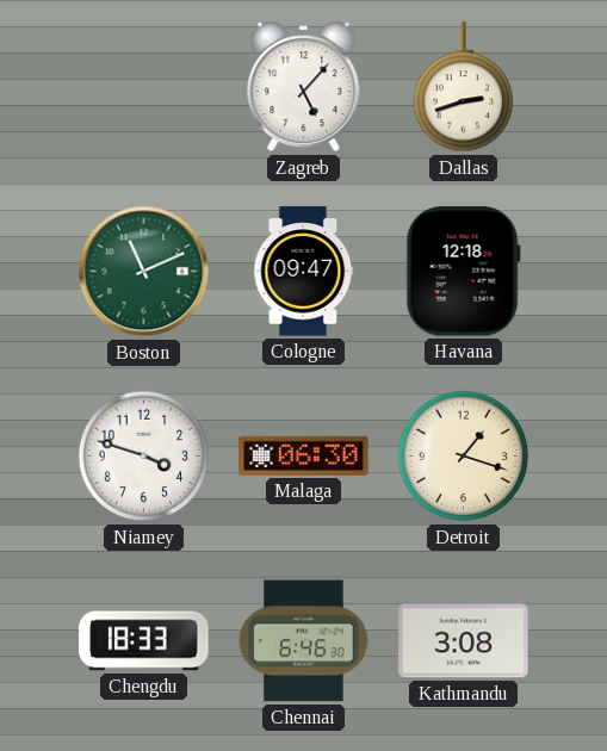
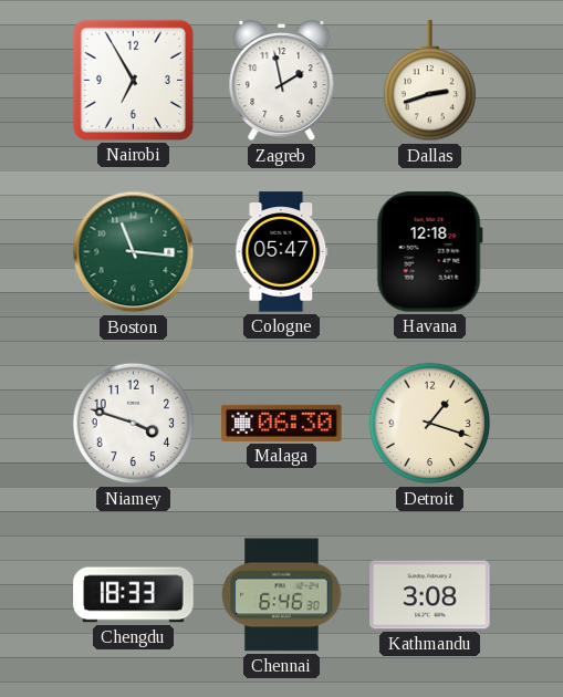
Nairobi: none -> 6:55
Zagreb: 5:07 -> 1:58
Boston: 11:11 -> 11:16
Cologne: 09:47 -> 05:47
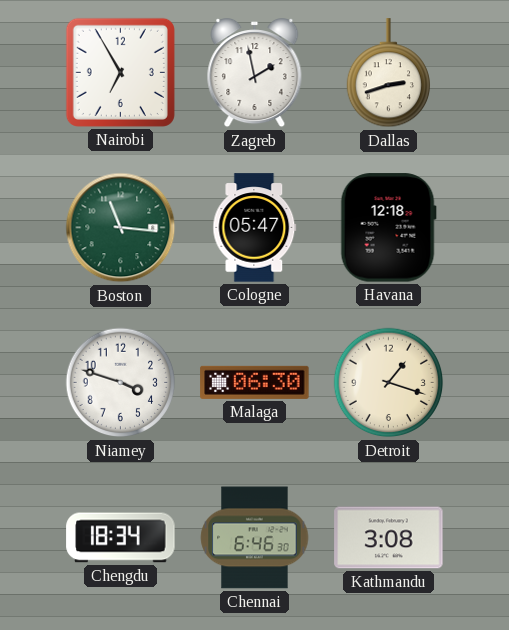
Chengdu: 18:33 -> 18:34
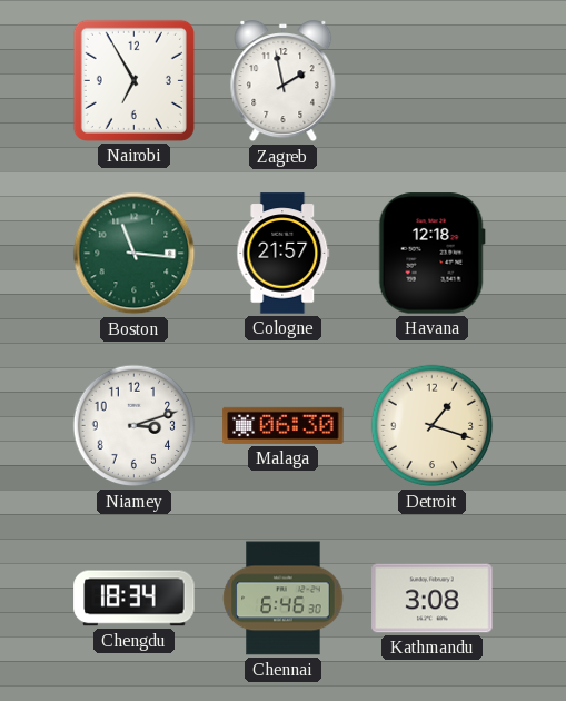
Dallas: 2:42 -> none
Cologne: 05:47 -> 21:57
Niamey: 3:48 -> 3:12
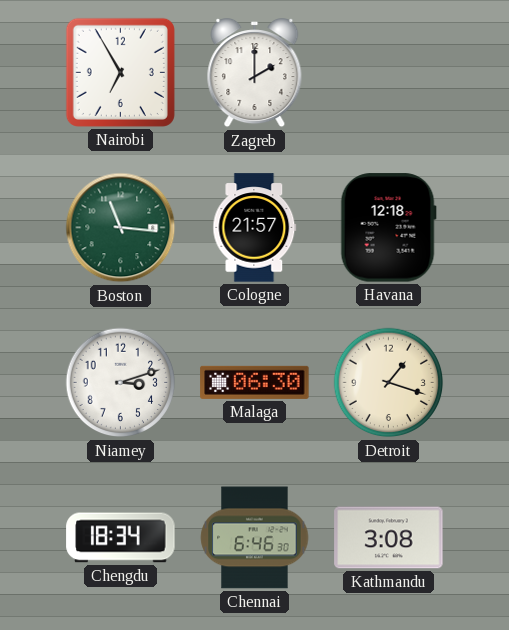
Zagreb: 1:58 -> 2:00
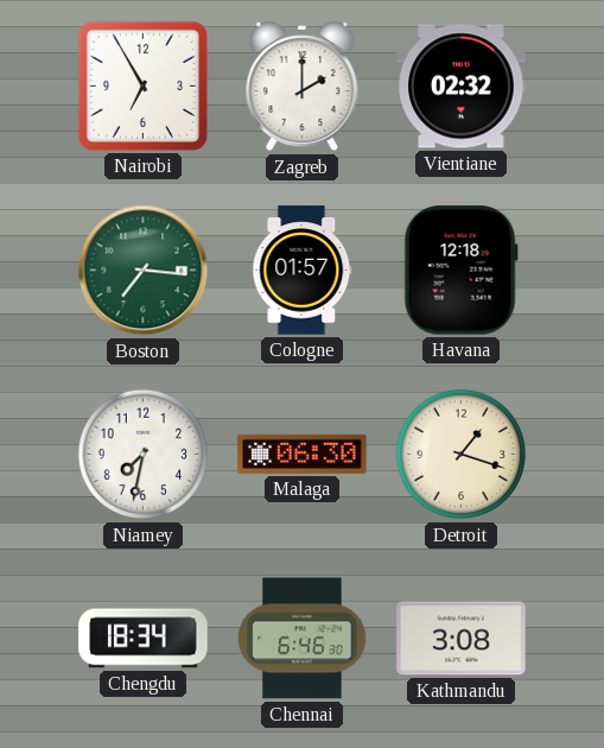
Vientiane: none -> 02:32
Boston: 11:16 -> 7:16
Cologne: 21:57 -> 01:57
Niamey: 3:12 -> 7:32
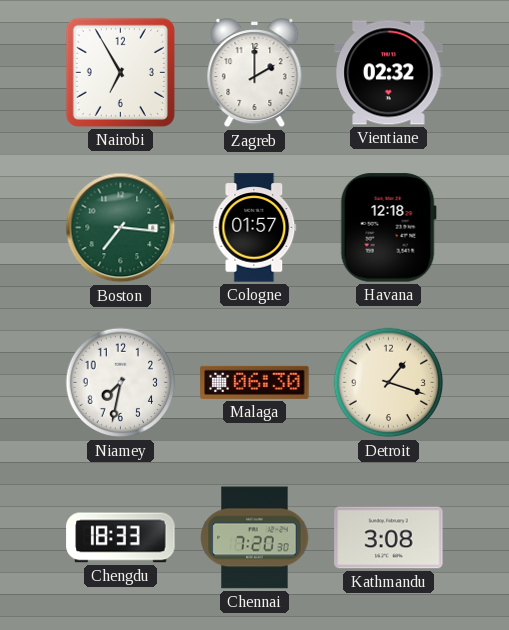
Chengdu: 18:34 -> 18:33
Chennai: 6:46 -> 7:20
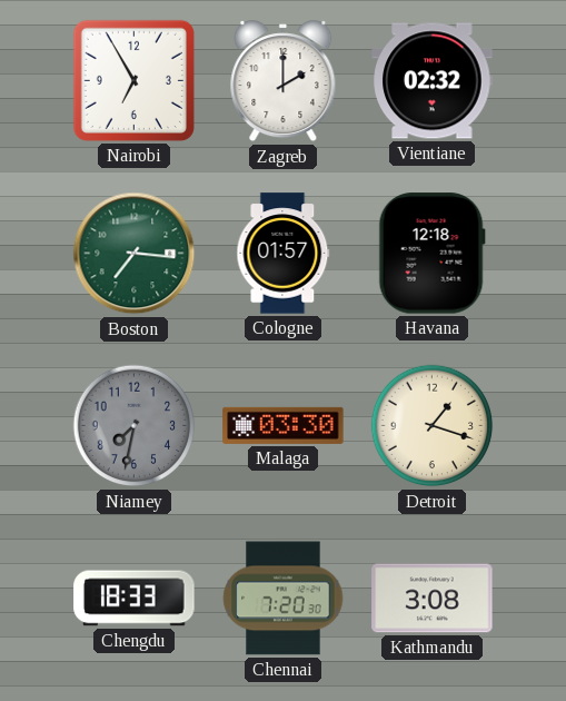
Niamey dial: white -> grey
Malaga: 06:30 -> 03:30
